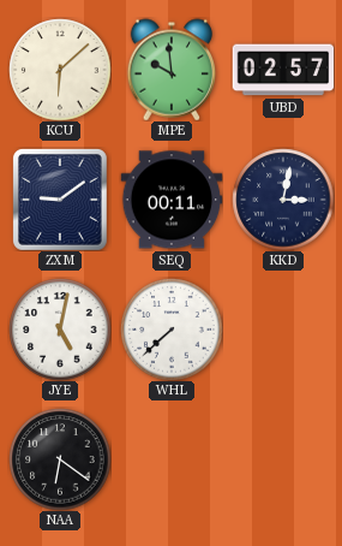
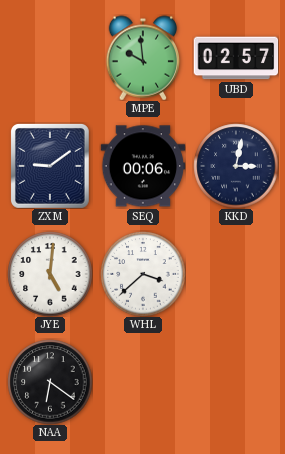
KCU: 6:08 -> none
SEQ: 00:11 -> 00:06
JYE: 5:02 -> 5:01
WHL: 7:38 -> 3:38
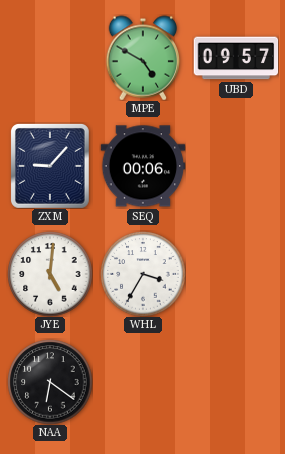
MPE: 9:59 -> 4:50
UBD: 02:57 -> 09:57
ZXM: 9:09 -> 9:07
KKD: 3:02 -> none
WHL: 3:38 -> 3:35
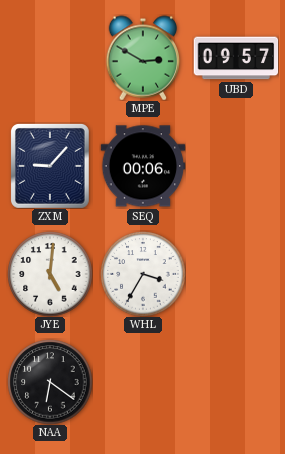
MPE: 4:50 -> 2:50
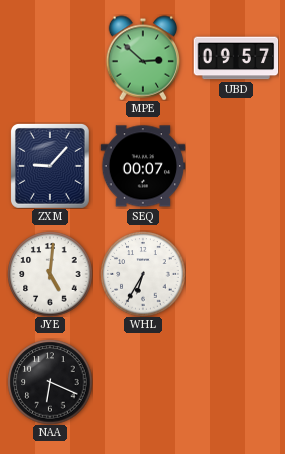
MPE: 2:50 -> 2:52
SEQ: 00:06 -> 00:07
WHL: 3:35 -> 6:35
NAA: 6:21 -> 6:19
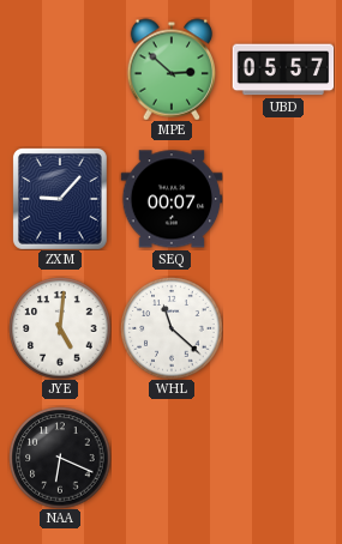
UBD: 09:57 -> 05:57
WHL: 6:35 -> 11:22
